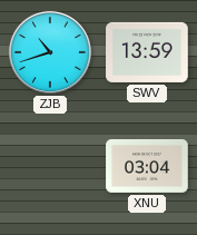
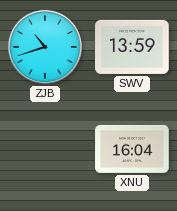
XNU: 03:04 -> 16:04
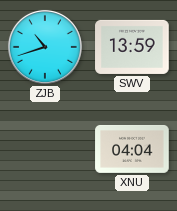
XNU: 16:04 -> 04:04
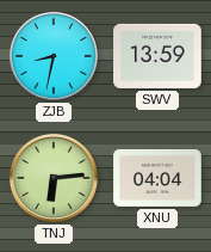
ZJB: 10:42 -> 8:32
TNJ: none -> 6:14
